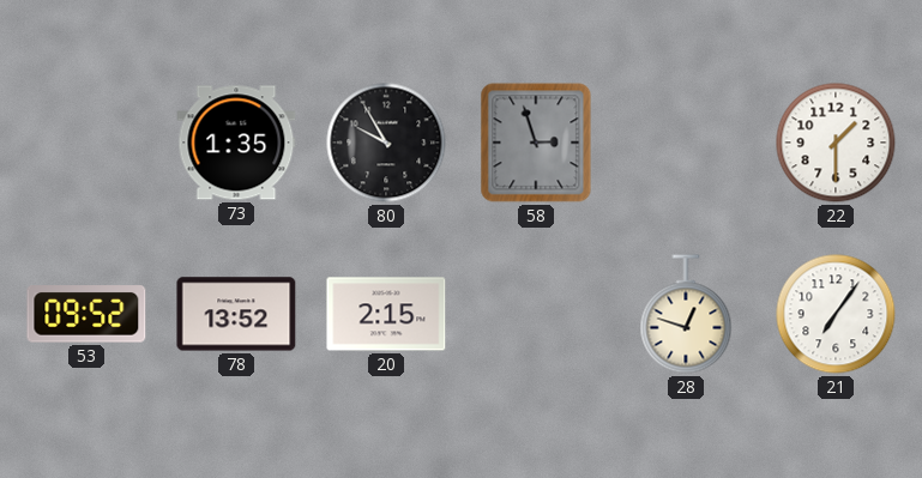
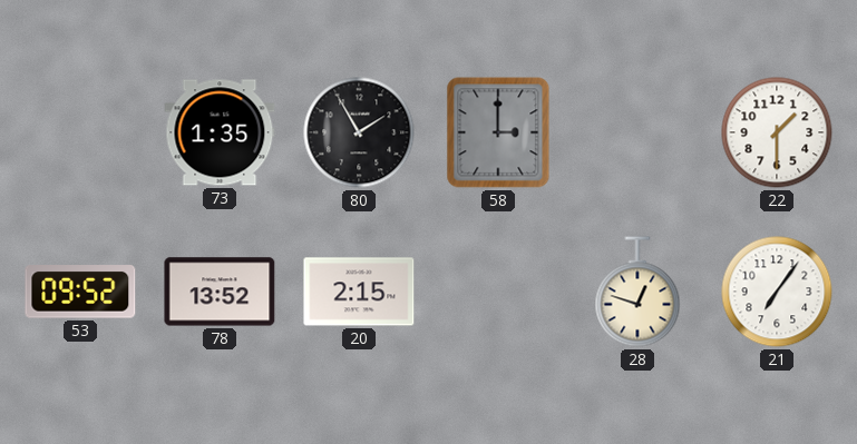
80: 9:55 -> 1:55
58: 2:57 -> 3:00
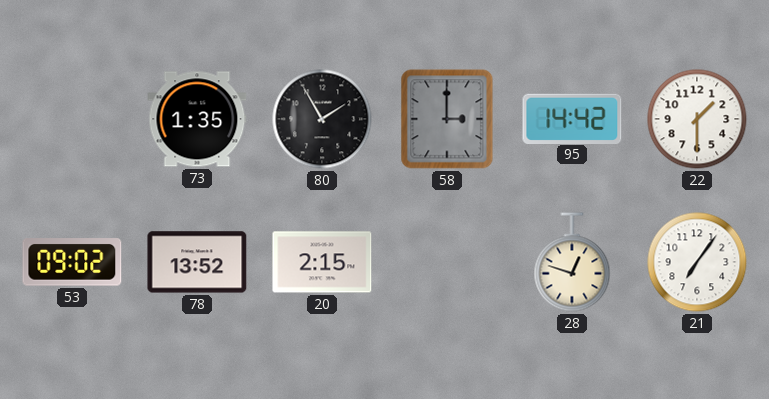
95: none -> 14:42
53: 09:52 -> 09:02
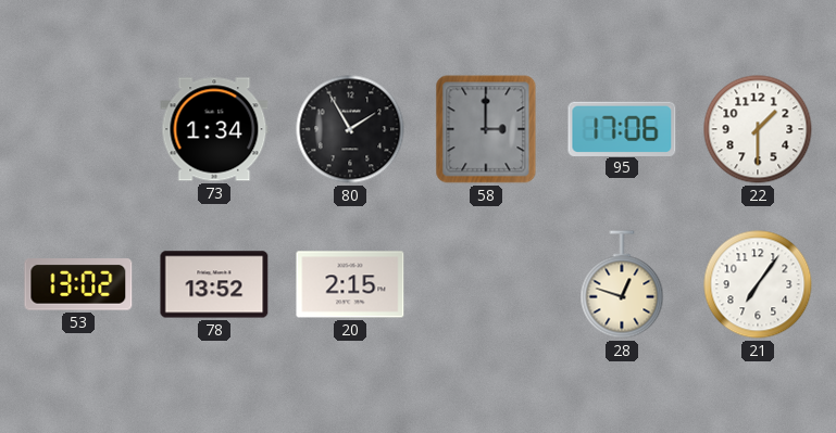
73: 1:35 -> 1:34
95: 14:42 -> 17:06
53: 09:02 -> 13:02
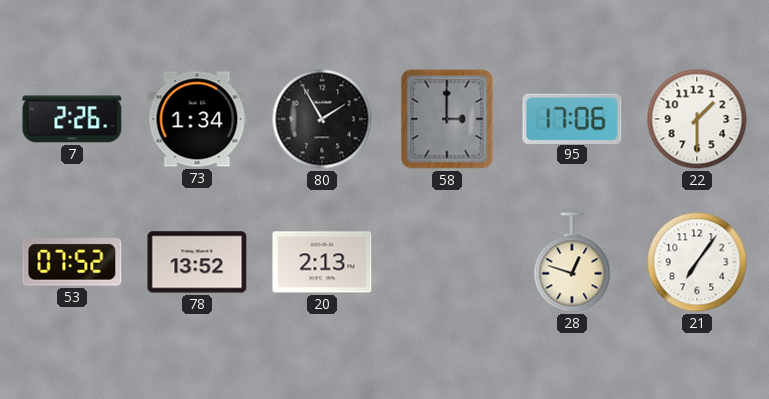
7: none -> 2:26
53: 13:02 -> 07:52
20: 2:15 -> 2:13
